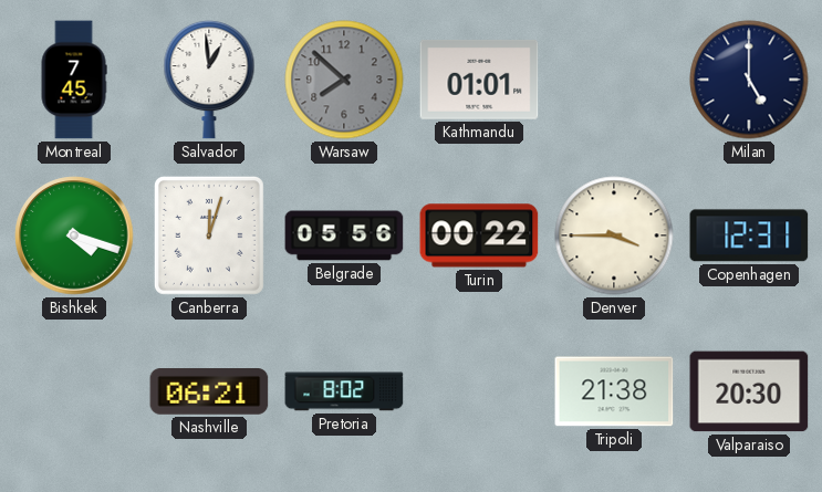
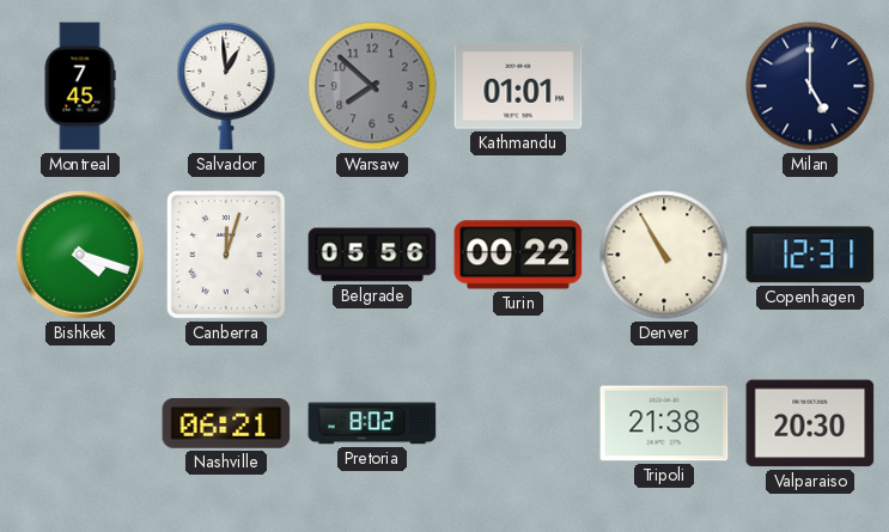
Denver: 3:45 -> 10:55
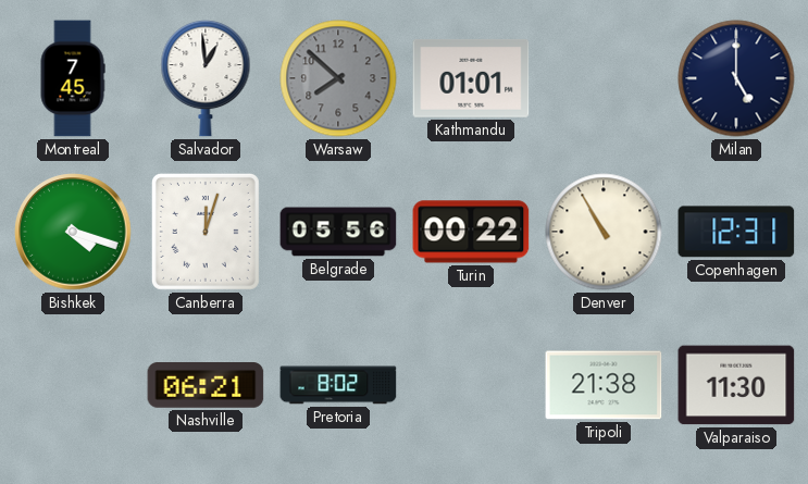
Valparaiso: 20:30 -> 11:30
